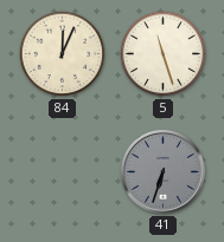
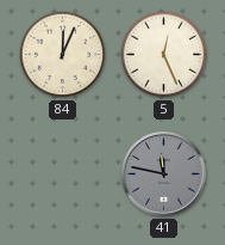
5: 11:27 -> 12:26
41: 6:33 -> 11:47
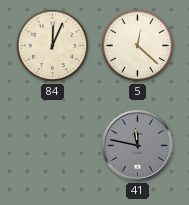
5: 12:26 -> 12:22
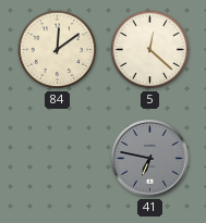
84: 12:04 -> 12:09
41: 11:47 -> 6:47
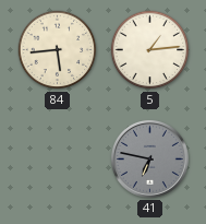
84: 12:09 -> 5:44
5: 12:22 -> 1:14
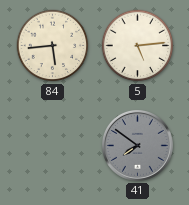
5: 1:14 -> 5:14
41: 6:47 -> 7:51
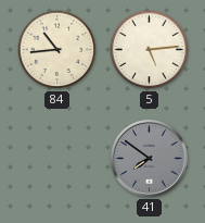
84: 5:44 -> 10:44
